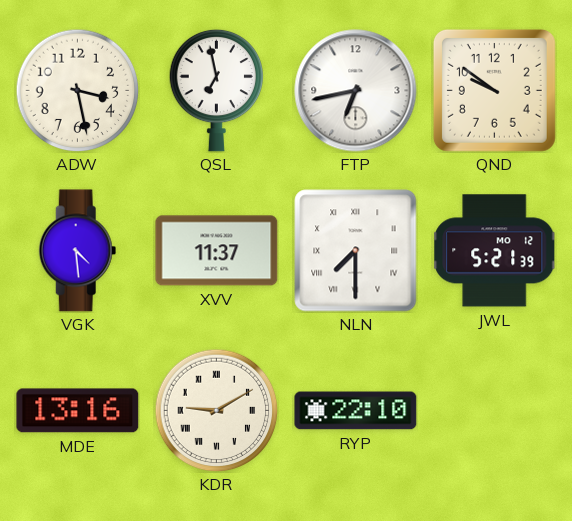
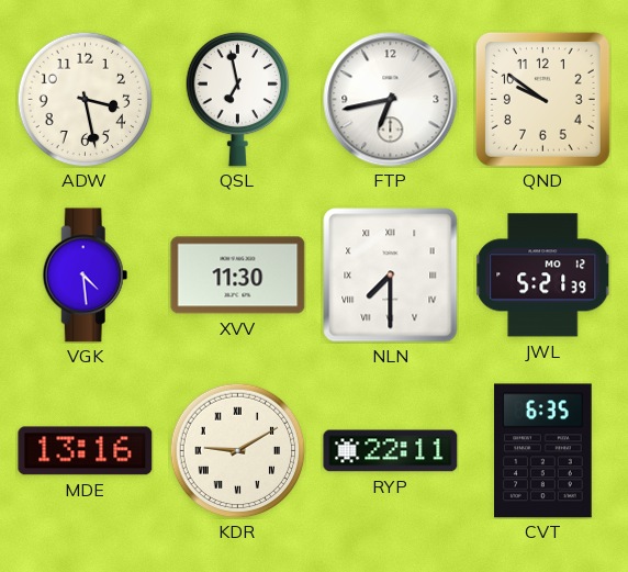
XVV: 11:37 -> 11:30
RYP: 22:10 -> 22:11
CVT: none -> 6:35
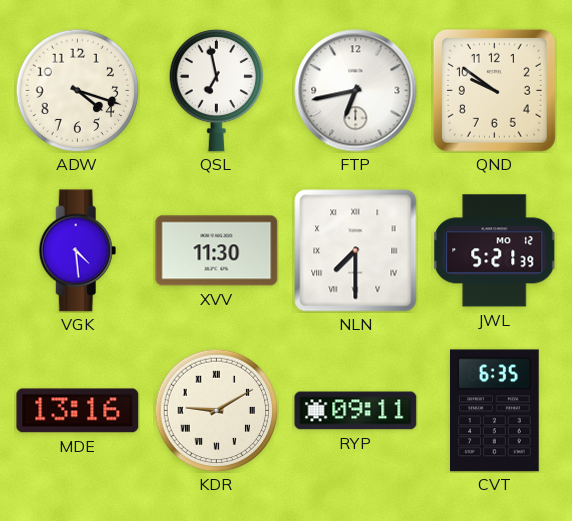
ADW: 3:28 -> 4:18
RYP: 22:11 -> 09:11
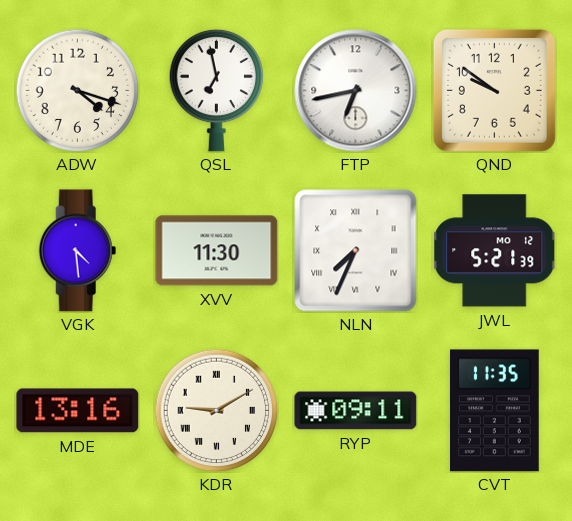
NLN: 7:30 -> 7:34
CVT: 6:35 -> 11:35
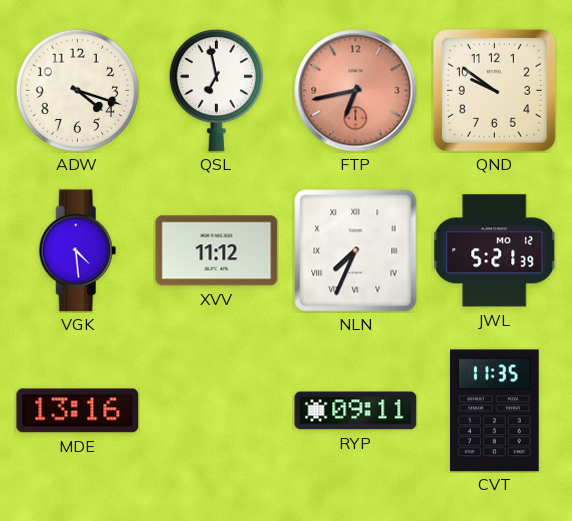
FTP dial: white -> salmon
XVV: 11:30 -> 11:12
KDR: 9:10 -> none
